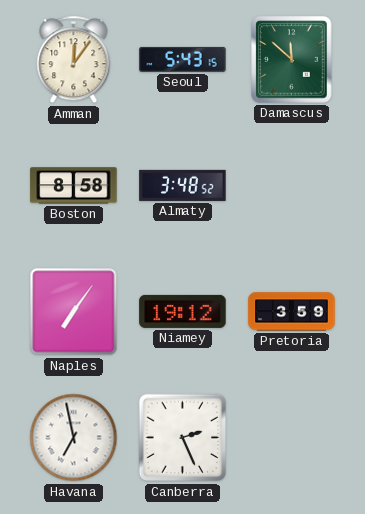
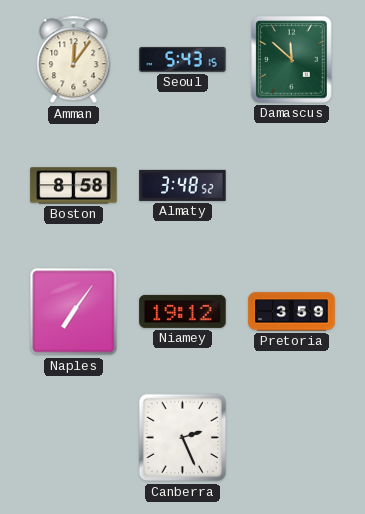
Havana: 6:58 -> none
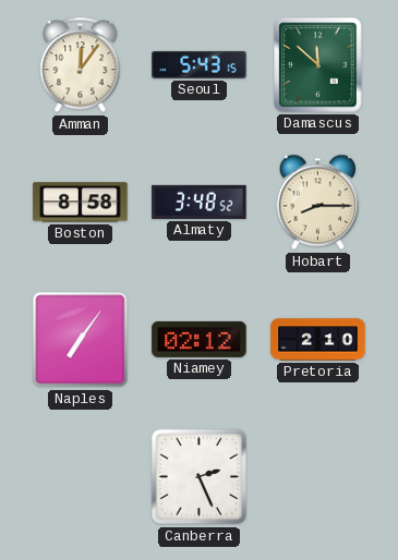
Hobart: none -> 8:15
Niamey: 19:12 -> 02:12
Pretoria: 3:59 -> 2:10
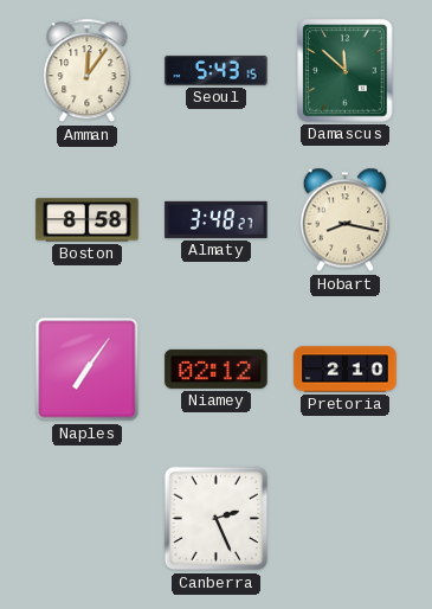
Almaty: 3:48:52 -> 3:48:27
Hobart: 8:15 -> 8:17
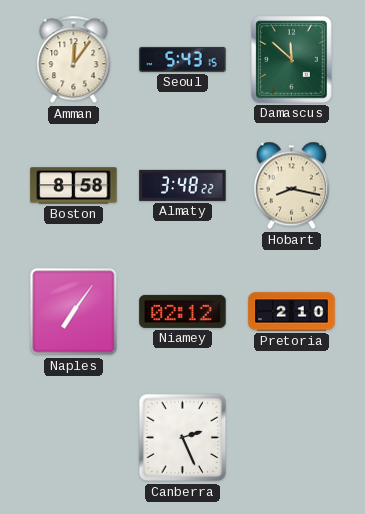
Almaty: 3:48:27 -> 3:48:22
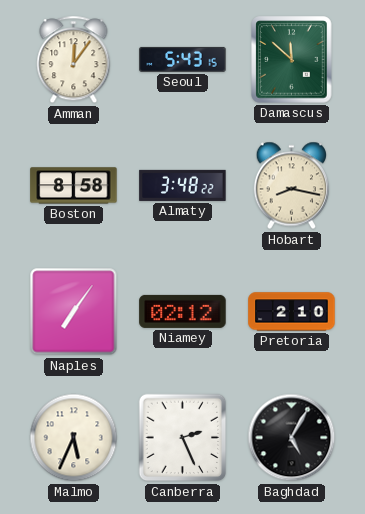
Malmo: none -> 5:34
Baghdad: none -> 5:05
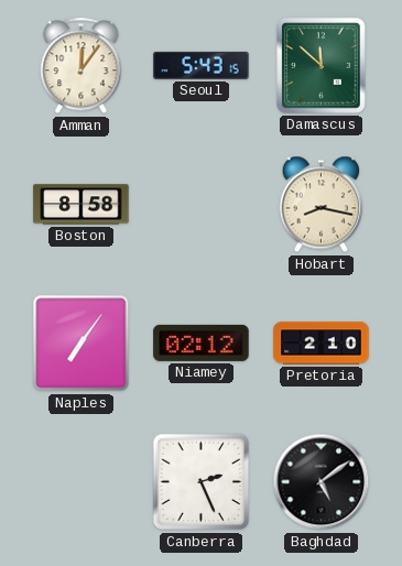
Almaty: 3:48 -> none
Malmo: 5:34 -> none
Baghdad: 5:05 -> 5:09
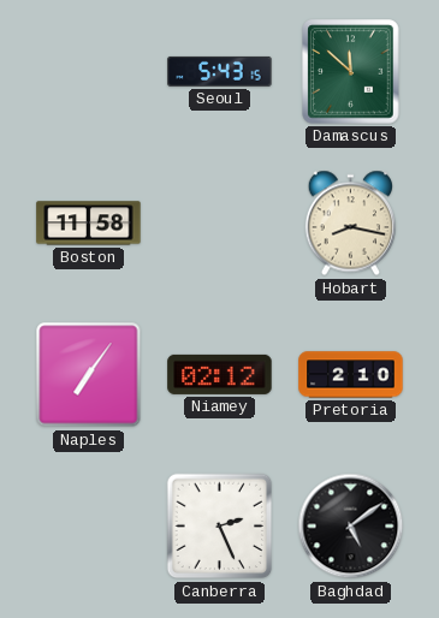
Amman: 12:06 -> none
Boston: 8:58 -> 11:58
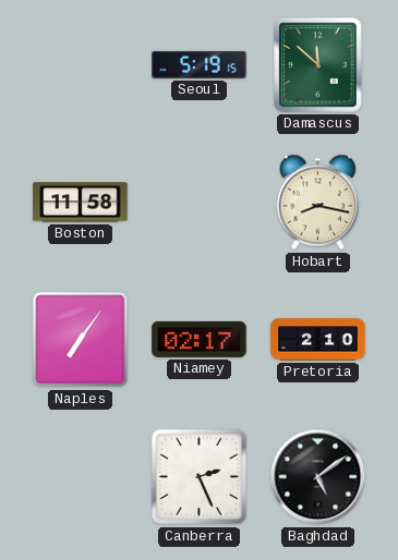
Seoul: 5:43 -> 5:19
Niamey: 02:12 -> 02:17
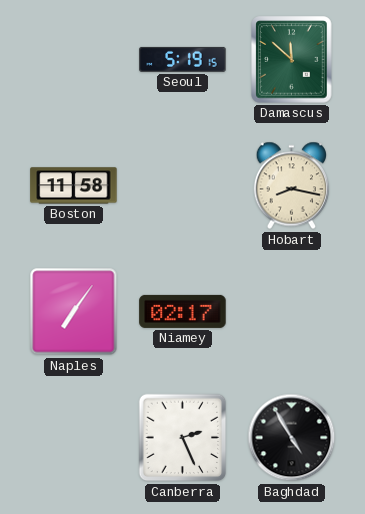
Pretoria: 2:10 -> none
Baghdad: 5:09 -> 4:55
